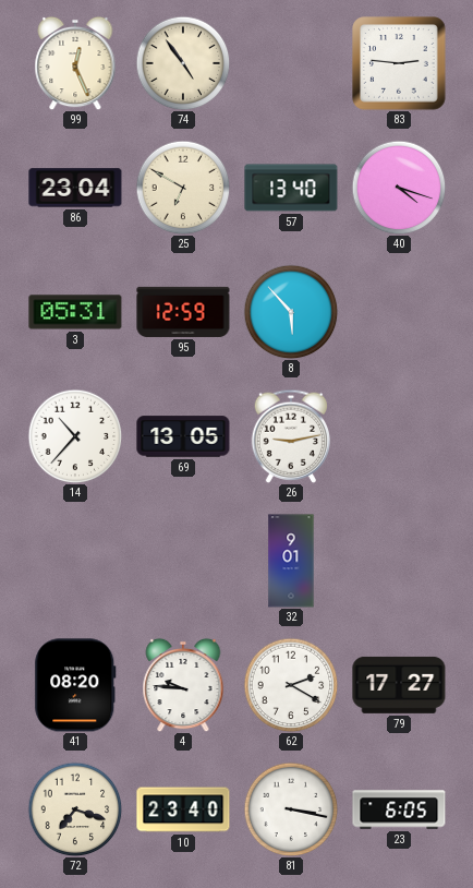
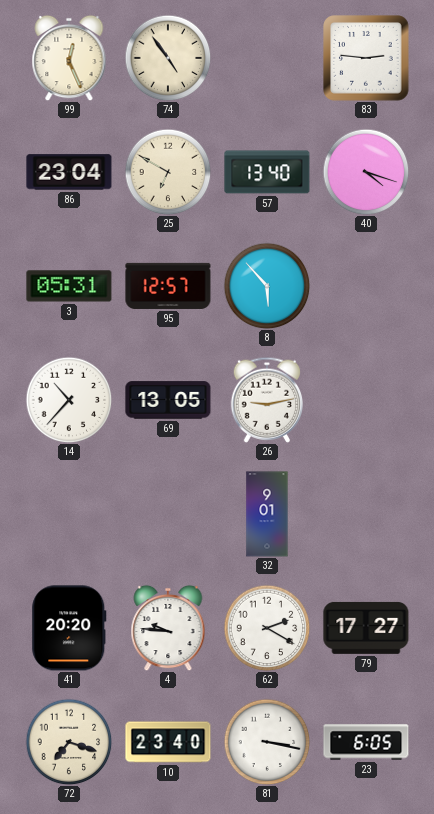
95: 12:59 -> 12:57
41: 08:20 -> 20:20
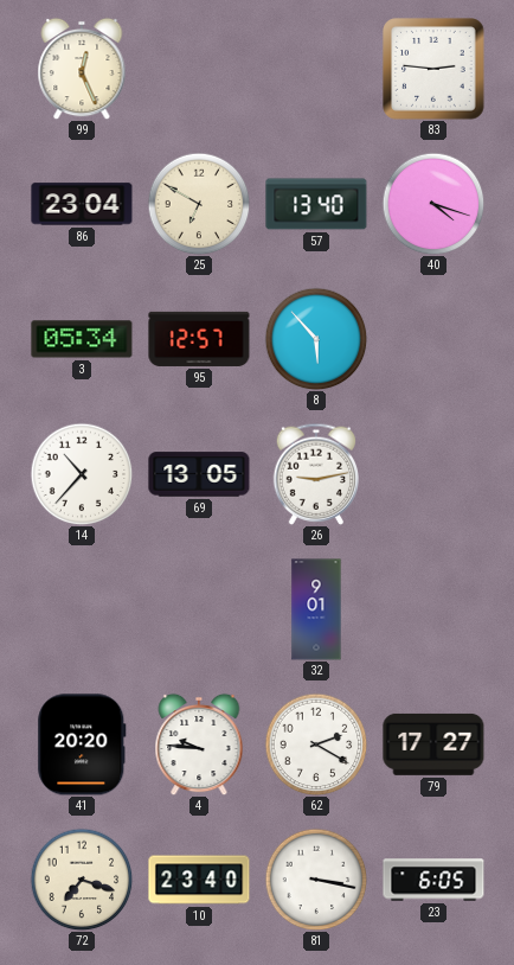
74: 4:54 -> none
3: 05:31 -> 05:34
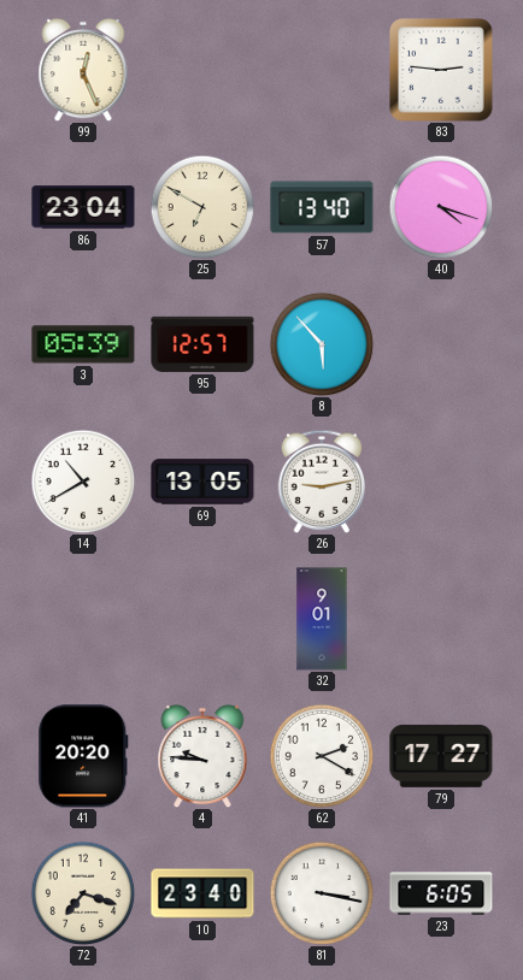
3: 05:34 -> 05:39
14: 10:37 -> 10:40
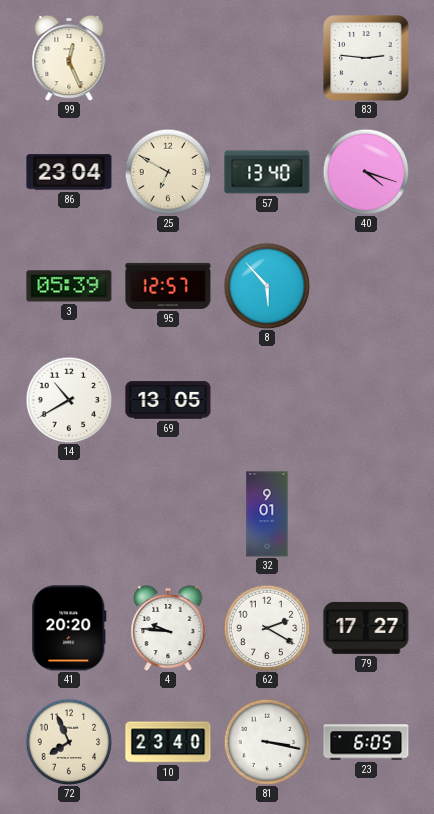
26: 9:13 -> none
72: 7:18 -> 7:56
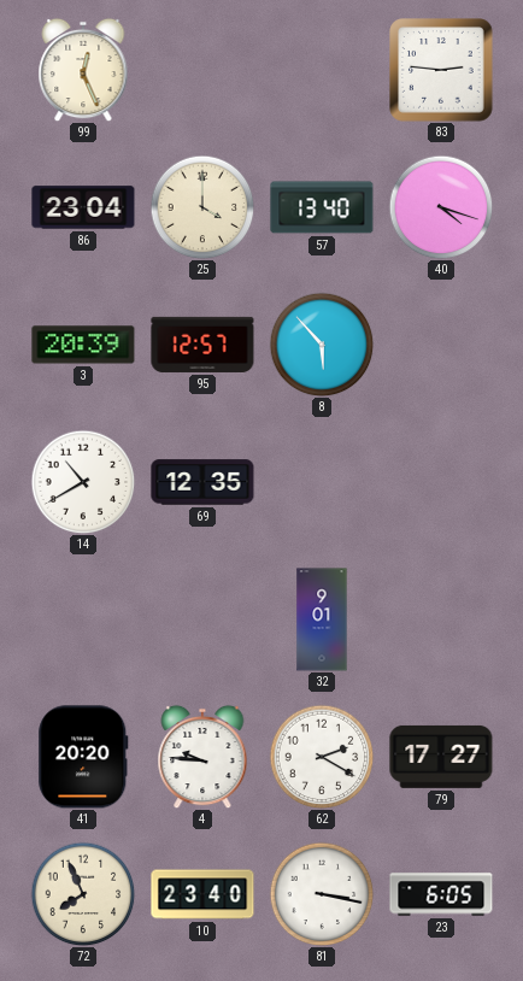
25: 6:50 -> 4:00
3: 05:39 -> 20:39
69: 13:05 -> 12:35
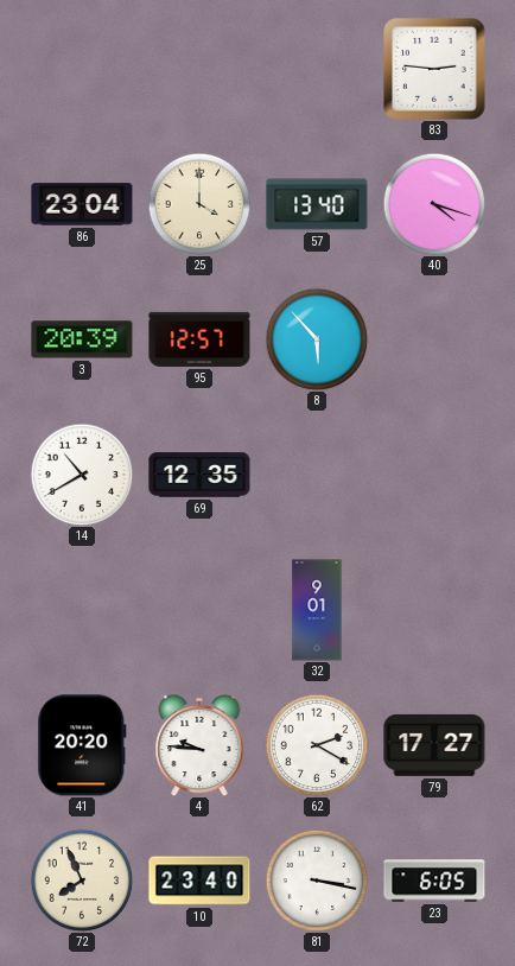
99: 12:26 -> none
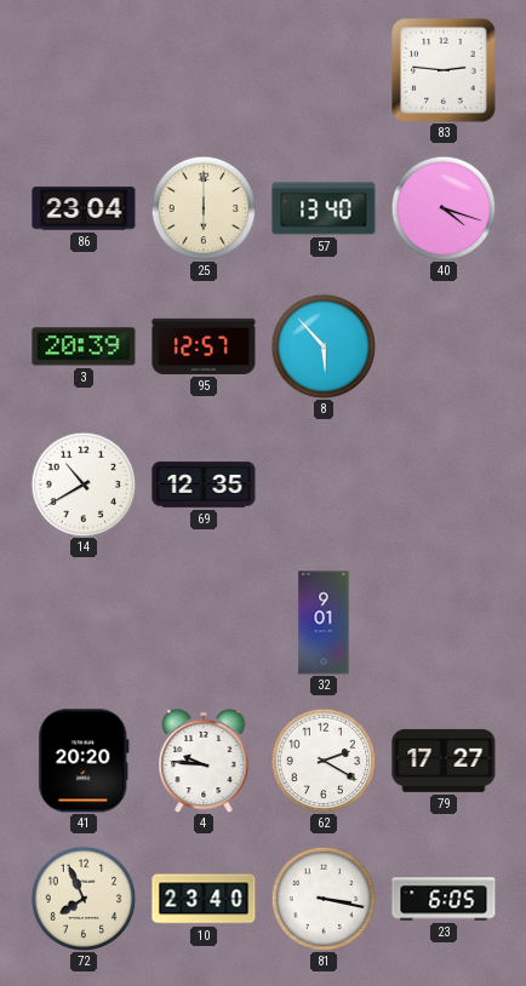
25: 4:00 -> 6:00
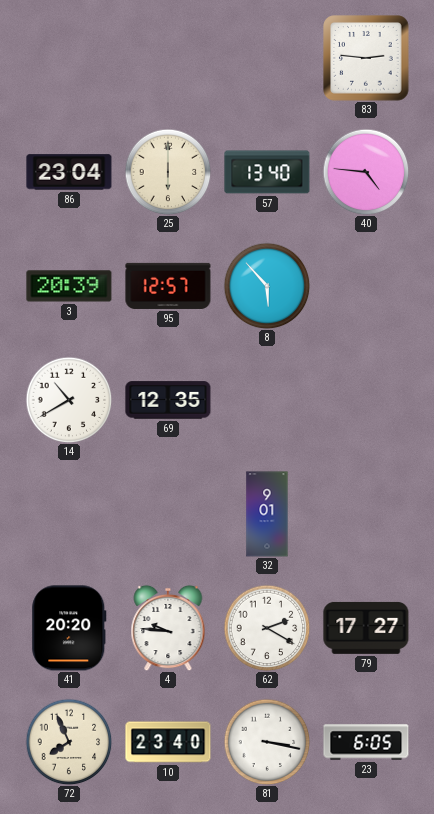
40: 4:18 -> 4:46
